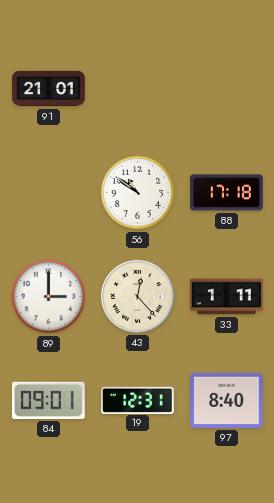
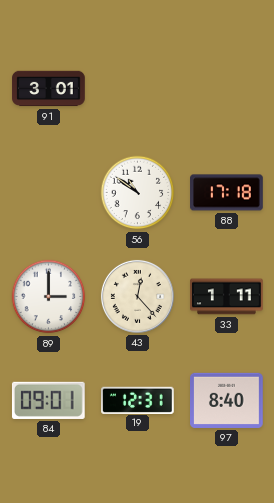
91: 21:01 -> 3:01
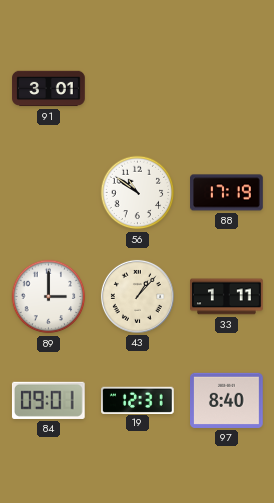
88: 17:18 -> 17:19
43: 12:23 -> 1:07
